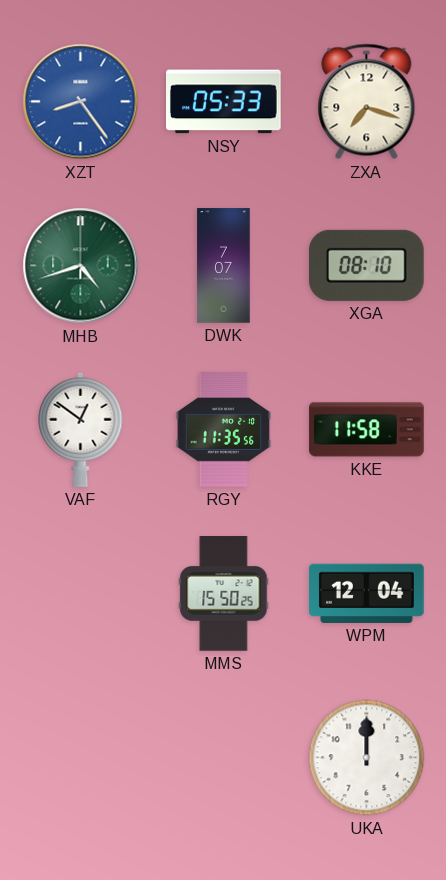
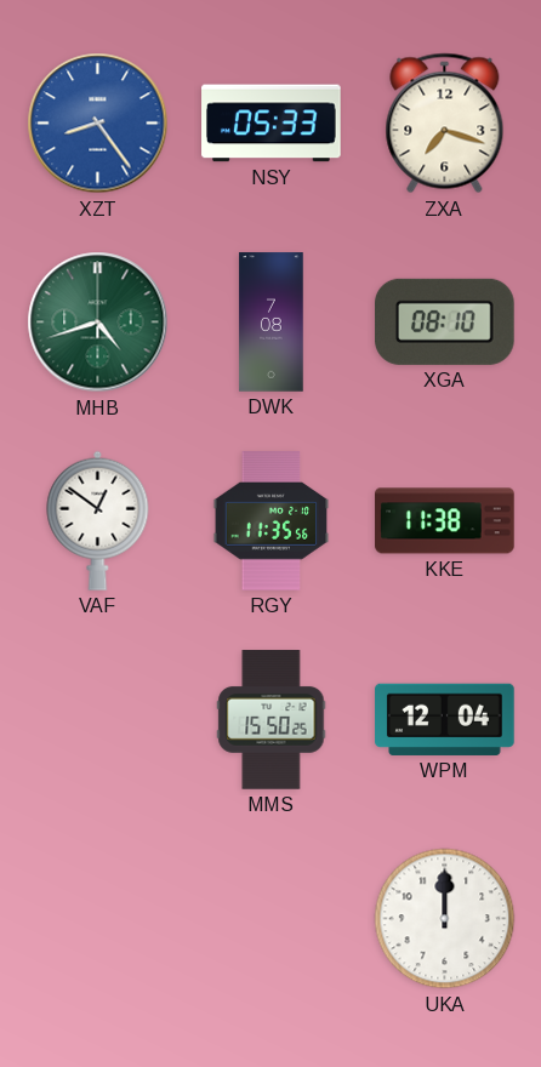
DWK: 7:07 -> 7:08
KKE: 11:58 -> 11:38
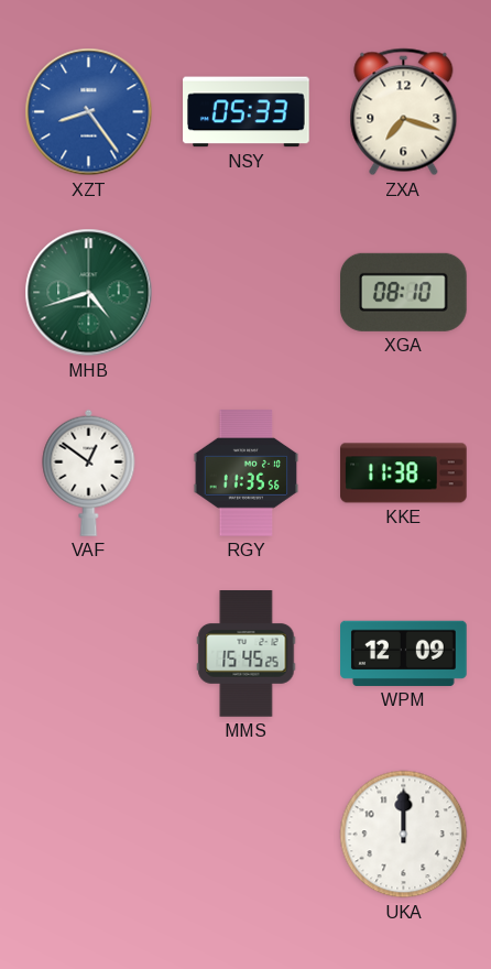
DWK: 7:08 -> none
MMS: 15:50 -> 15:45
WPM: 12:04 -> 12:09
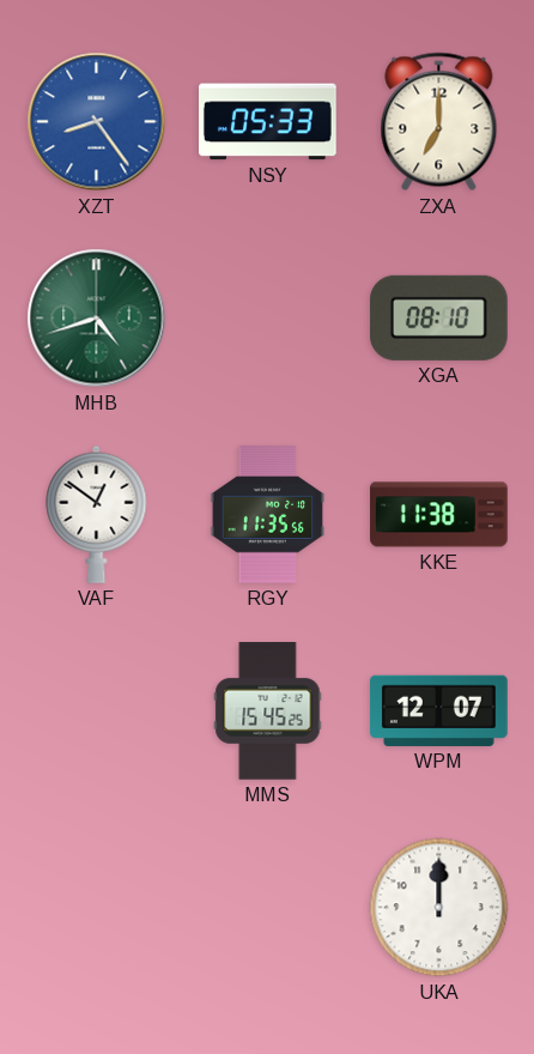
ZXA: 7:18 -> 7:00
WPM: 12:09 -> 12:07
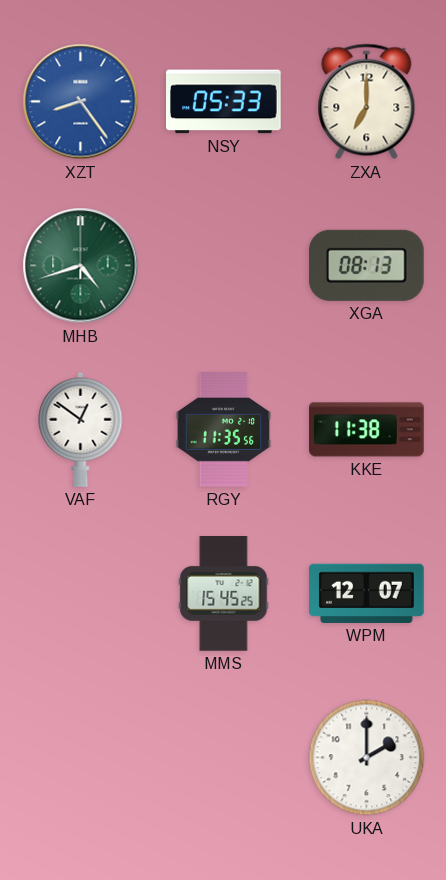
XGA: 08:10 -> 08:13
UKA: 12:00 -> 2:00
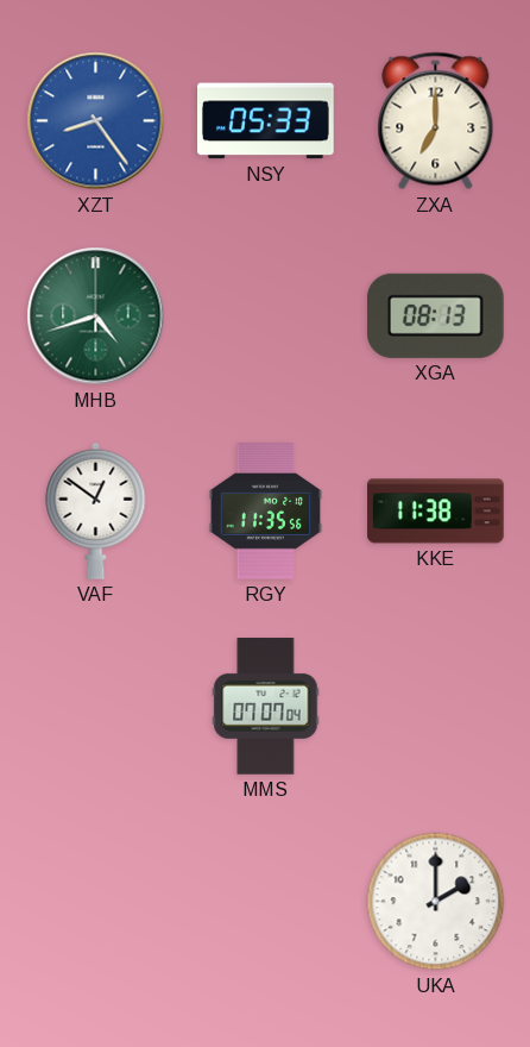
MMS: 15:45 -> 07:07
WPM: 12:07 -> none
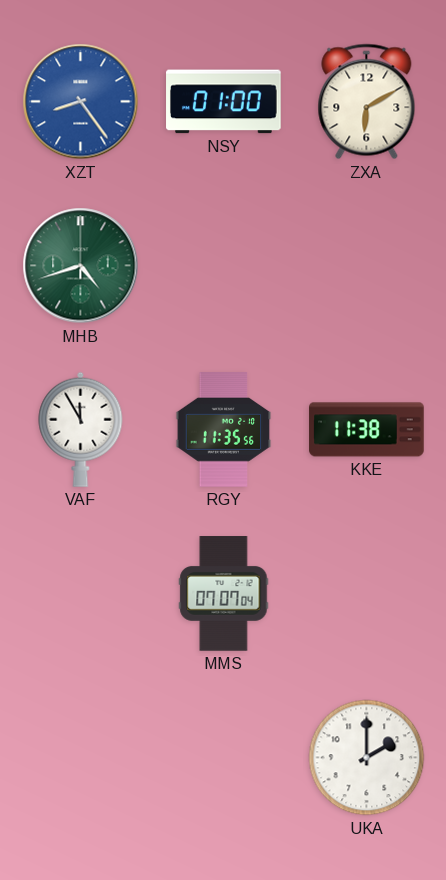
NSY: 05:33 -> 01:00
ZXA: 7:00 -> 6:10
XGA: 08:13 -> none
VAF: 12:51 -> 11:55
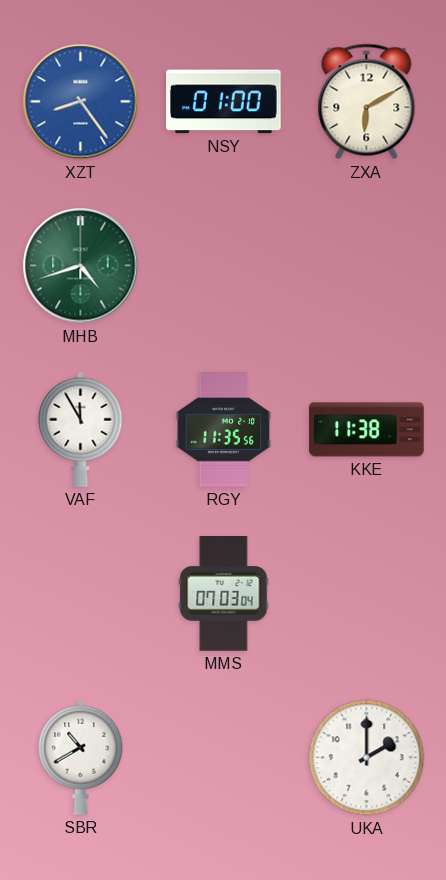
MMS: 07:07 -> 07:03
SBR: none -> 10:40
